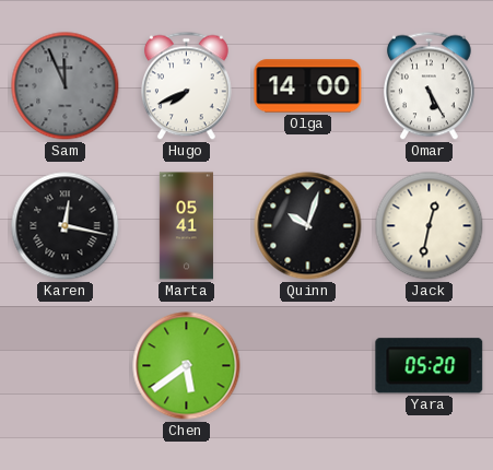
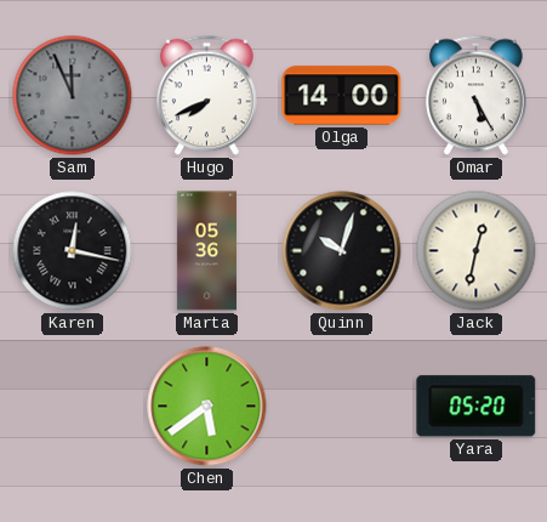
Marta: 05:41 -> 05:36
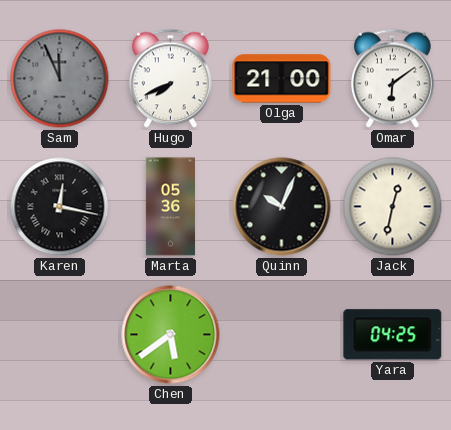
Olga: 14:00 -> 21:00
Omar: 5:25 -> 6:09
Quinn: 10:03 -> 10:04
Yara: 05:20 -> 04:25
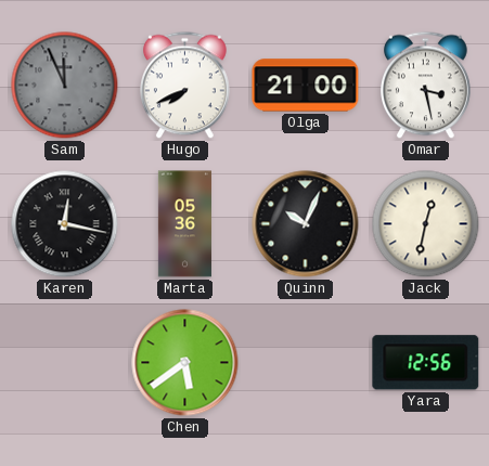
Omar: 6:09 -> 3:28
Yara: 04:25 -> 12:56
